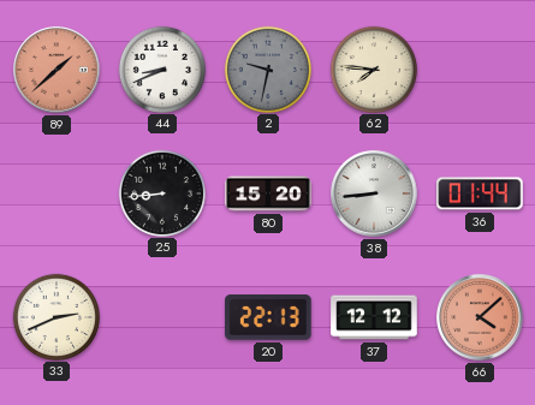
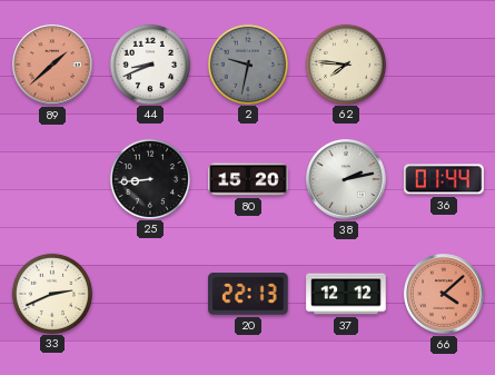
38: 8:44 -> 2:13
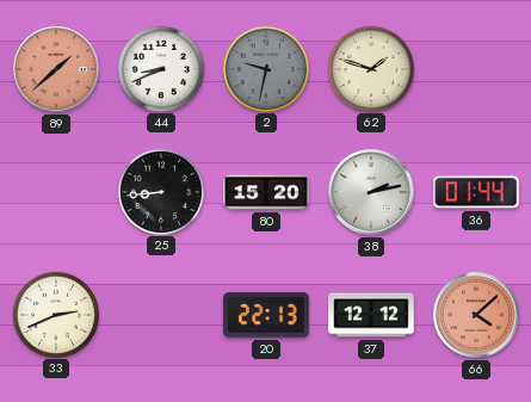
62: 7:46 -> 1:48
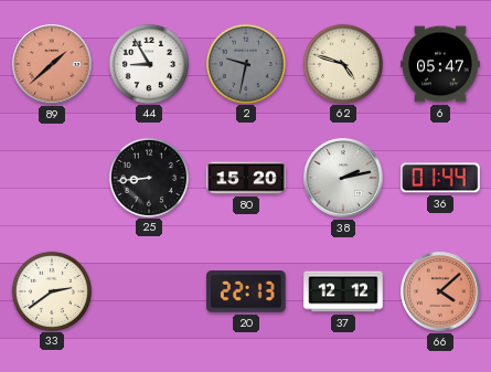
44: 8:41 -> 8:55
62: 1:48 -> 4:48
6: none -> 05:47
33: 2:41 -> 2:39
